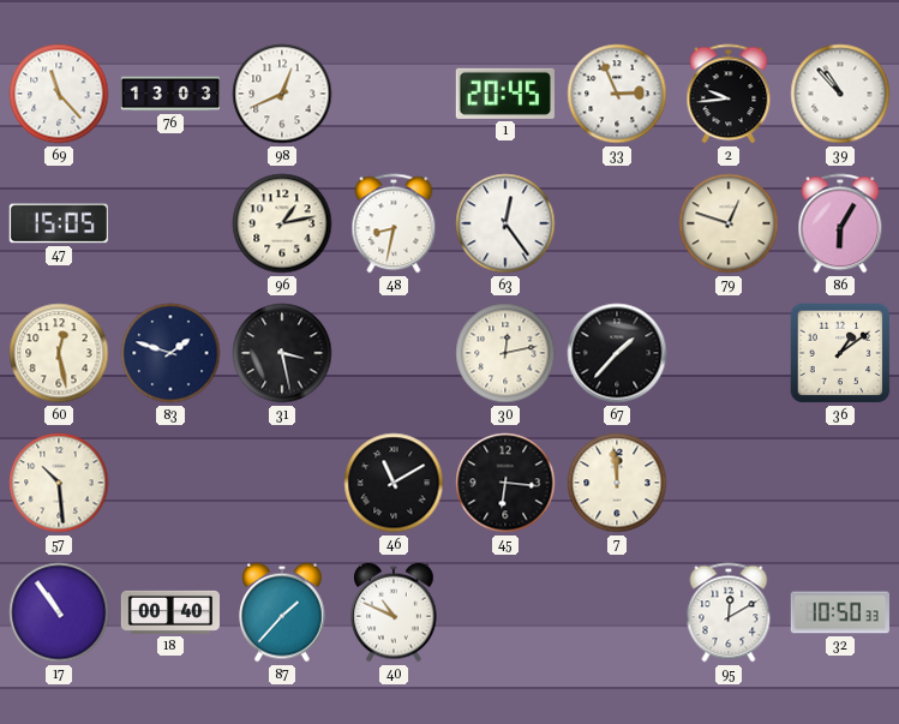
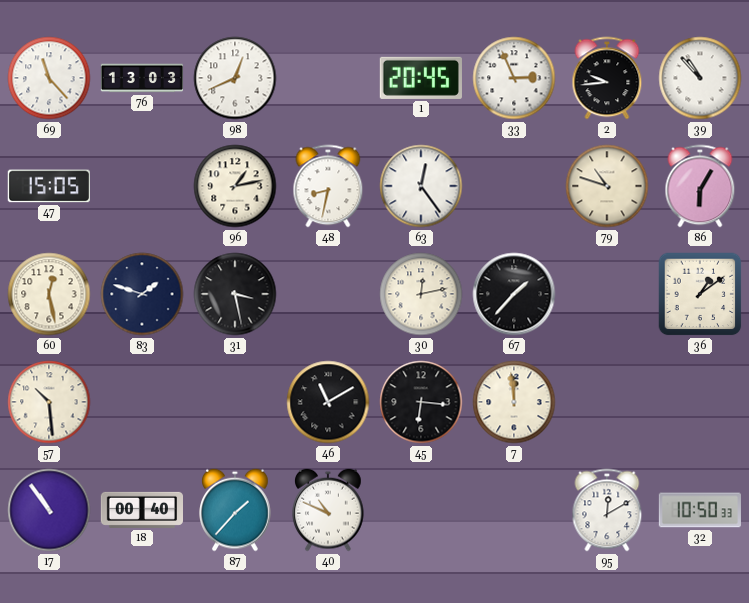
79: 12:48 -> 10:48
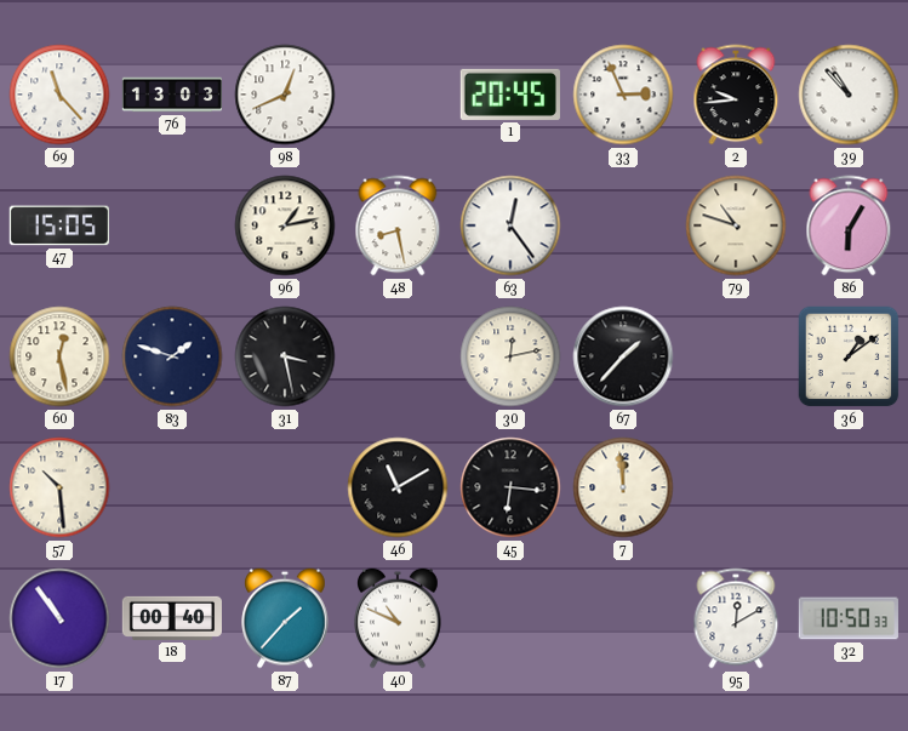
48: 8:32 -> 8:28
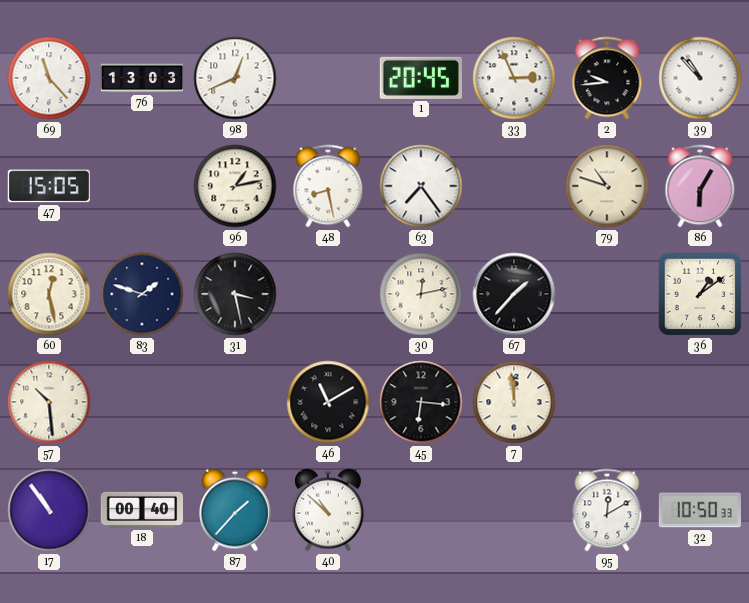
63: 12:24 -> 7:24
40: 10:49 -> 10:52
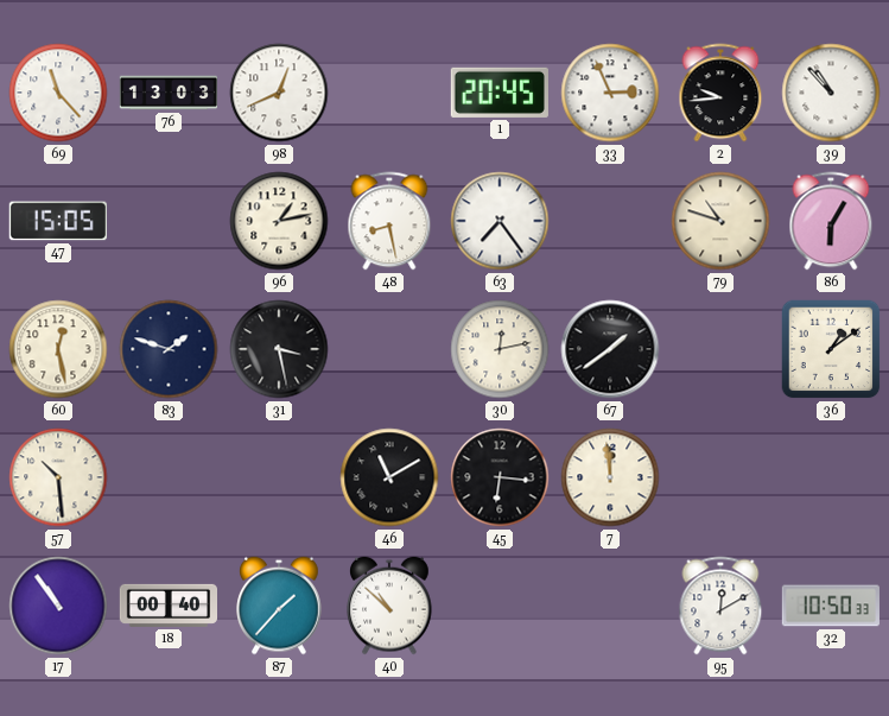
67: 1:37 -> 1:39
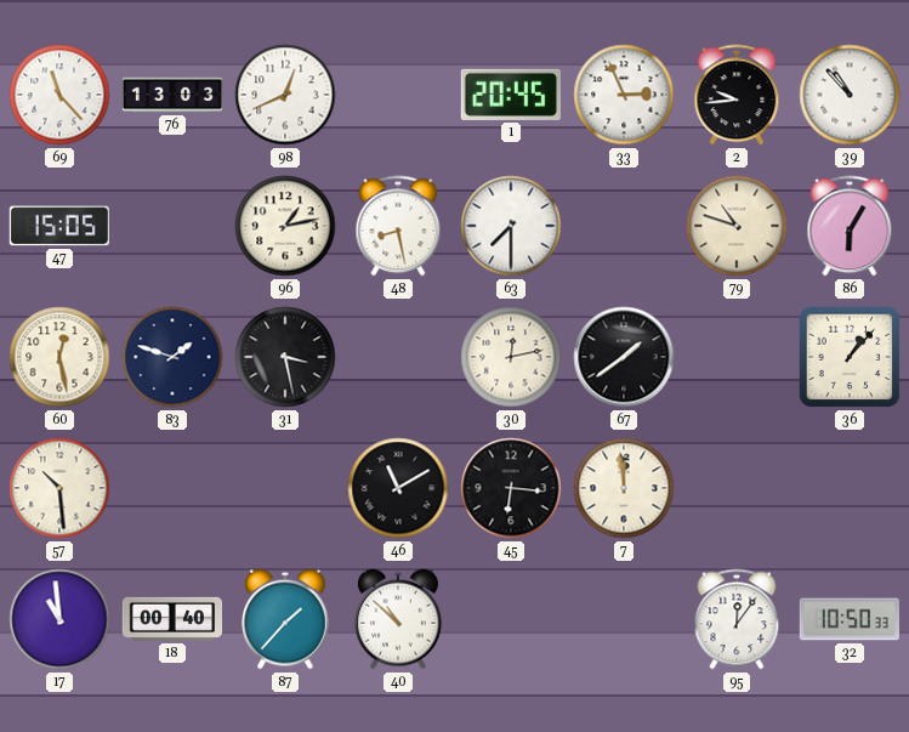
63: 7:24 -> 7:30
36: 1:09 -> 1:07
17: 10:54 -> 10:59
95: 12:10 -> 12:06
